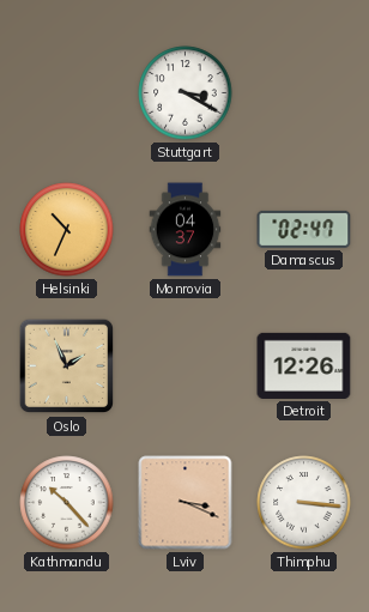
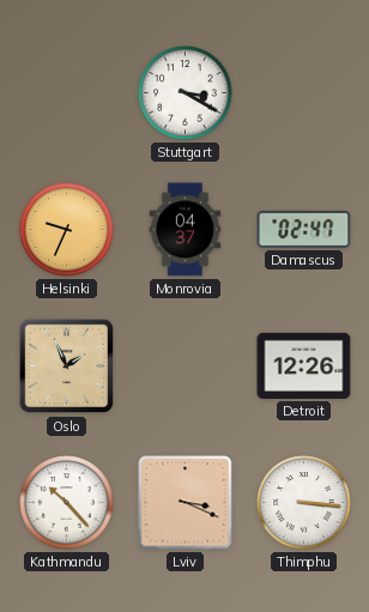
Helsinki: 10:34 -> 9:34
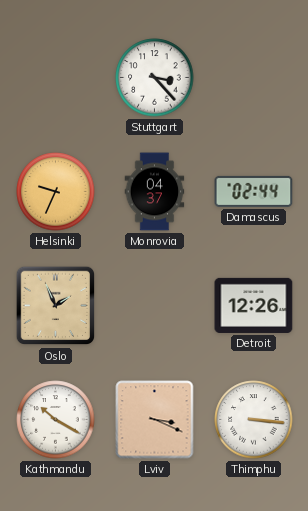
Stuttgart: 3:20 -> 3:23
Damascus: 02:47 -> 02:44
Kathmandu: 10:23 -> 10:20
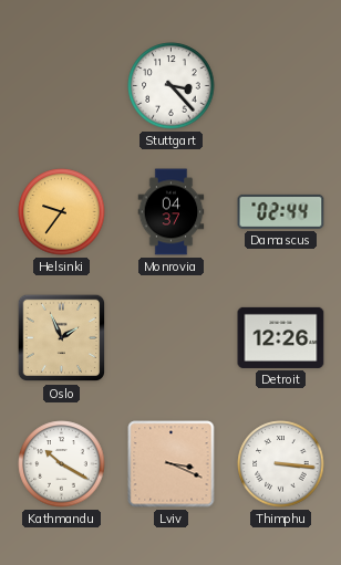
Helsinki: 9:34 -> 9:36
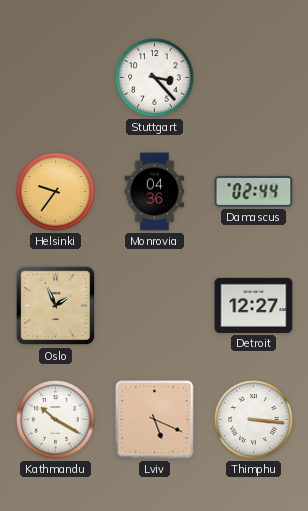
Monrovia: 04:37 -> 04:36
Detroit: 12:26 -> 12:27
Lviv: 3:19 -> 5:19
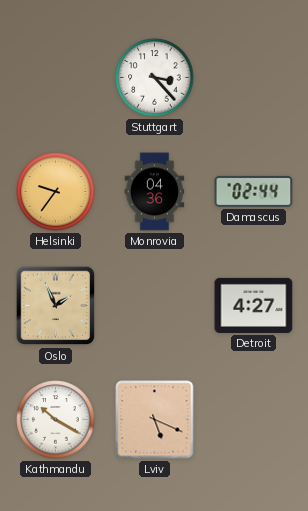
Detroit: 12:27 -> 4:27
Thimphu: 3:16 -> none
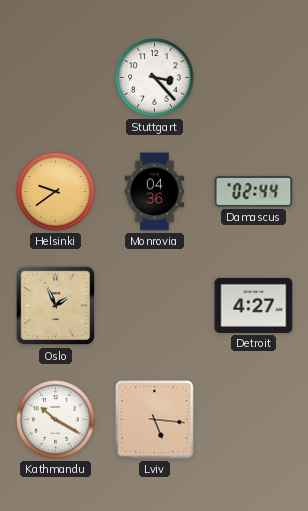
Helsinki: 9:36 -> 9:39
Lviv: 5:19 -> 5:16
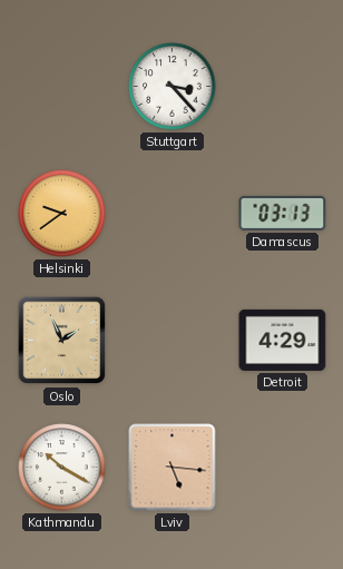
Monrovia: 04:36 -> none
Damascus: 02:44 -> 03:13
Detroit: 4:27 -> 4:29
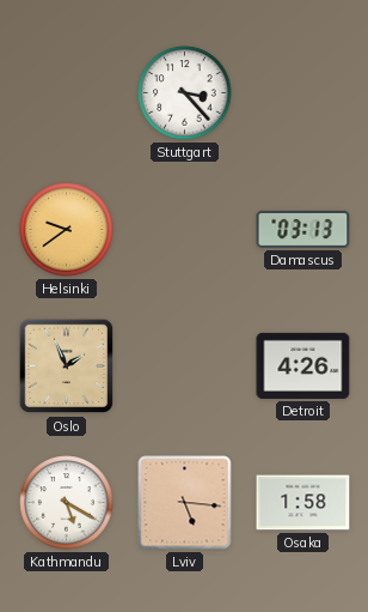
Detroit: 4:29 -> 4:26
Kathmandu: 10:20 -> 5:20
Osaka: none -> 1:58
